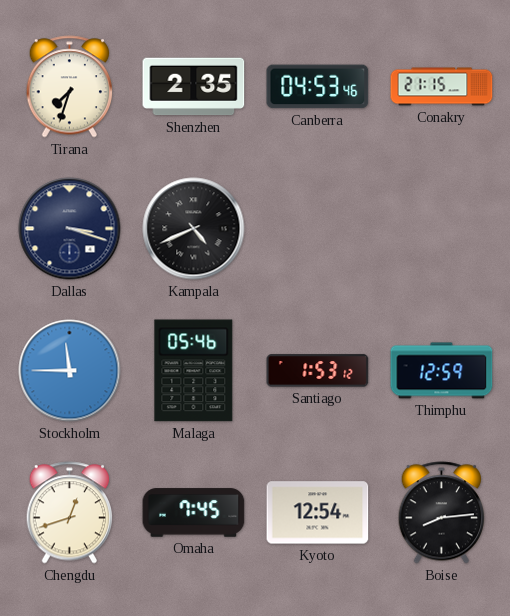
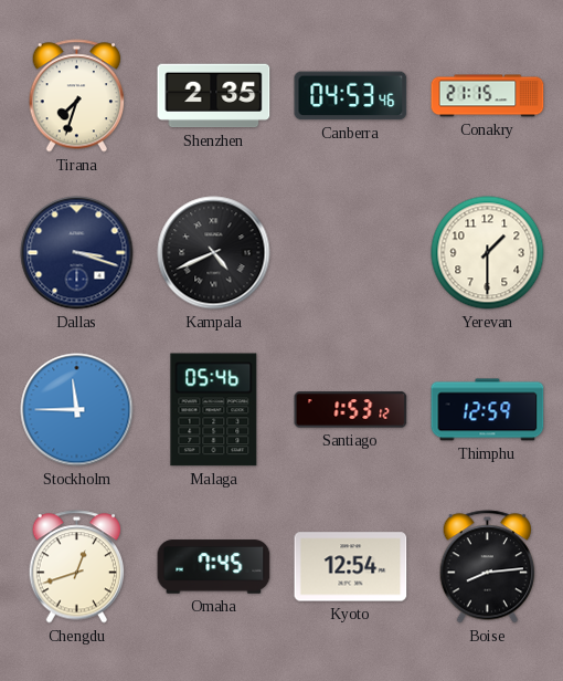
Yerevan: none -> 1:30
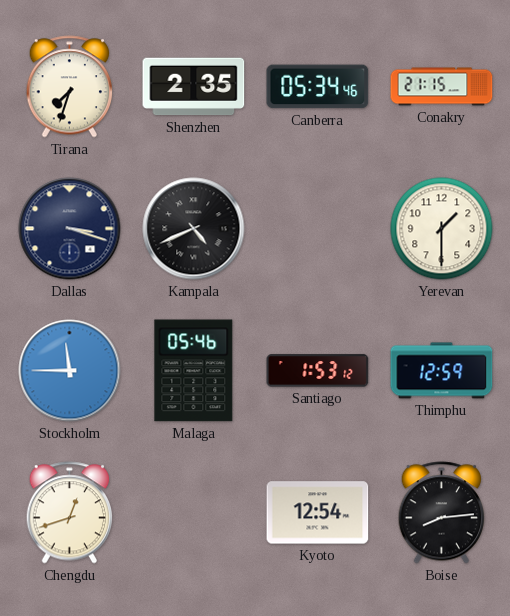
Canberra: 04:53 -> 05:34
Omaha: 7:45 -> none
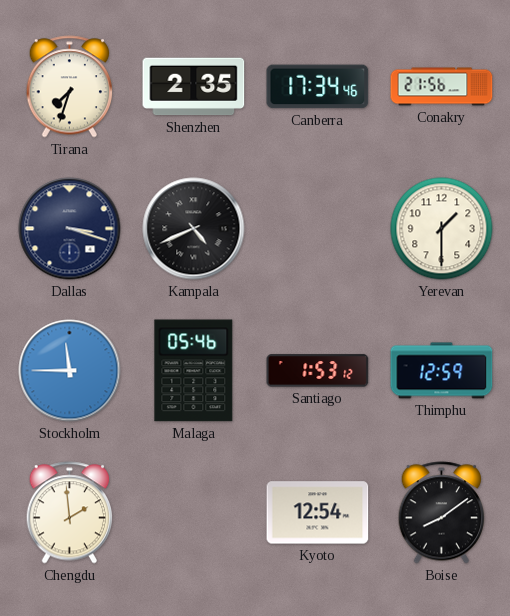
Canberra: 05:34 -> 17:34
Conakry: 21:15 -> 21:56
Chengdu: 12:42 -> 1:59
Boise: 8:14 -> 8:09
